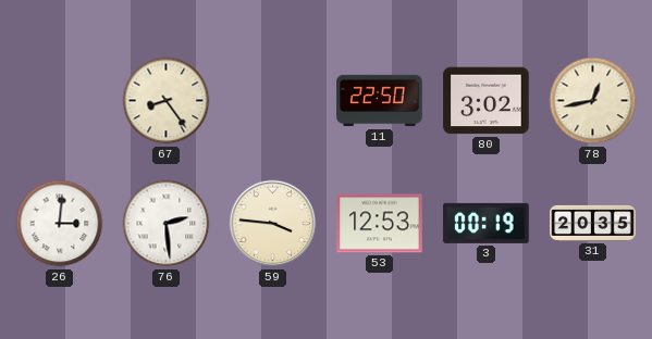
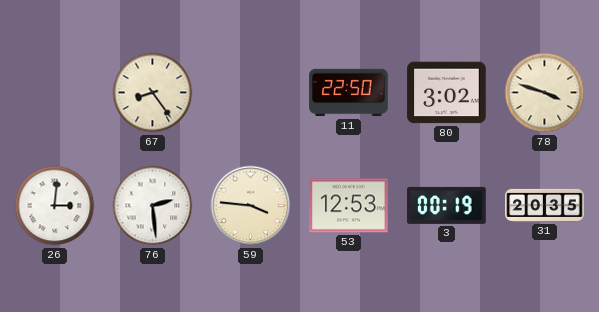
78: 12:43 -> 3:48
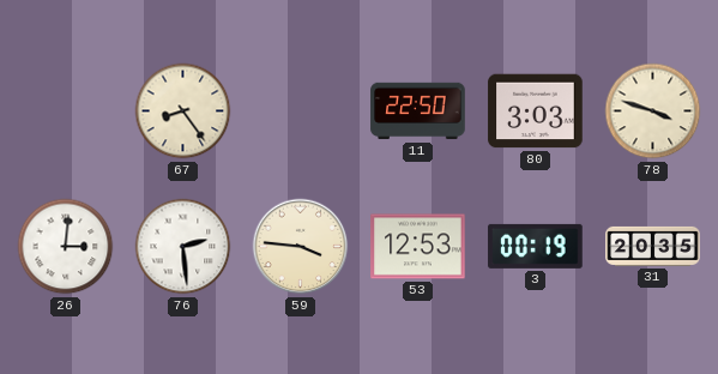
80: 3:02 -> 3:03
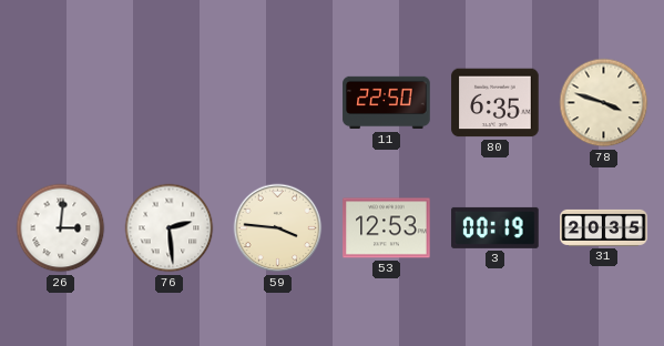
67: 8:24 -> none
80: 3:03 -> 6:35
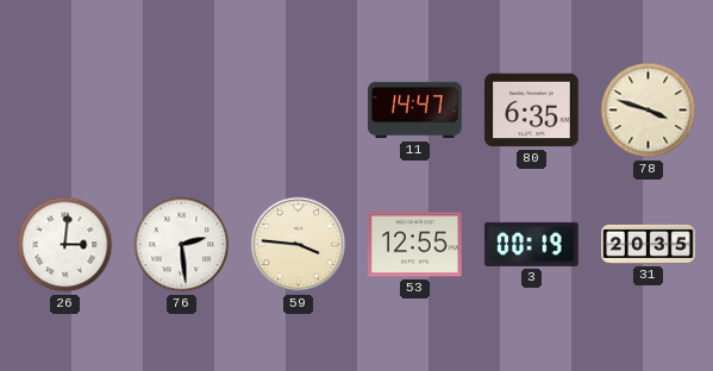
11: 22:50 -> 14:47
53: 12:53 -> 12:55
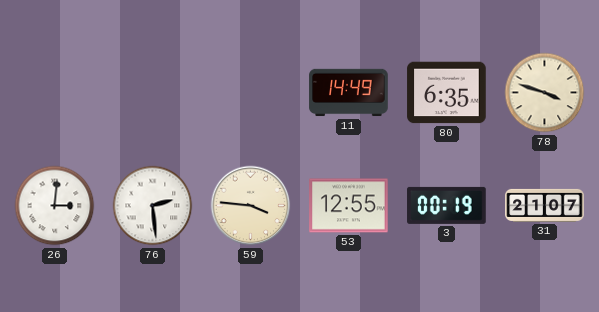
11: 14:47 -> 14:49
31: 20:35 -> 21:07
